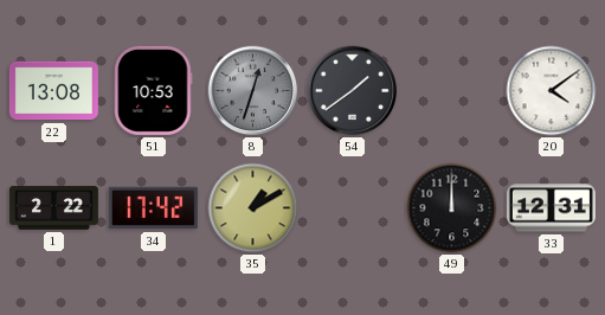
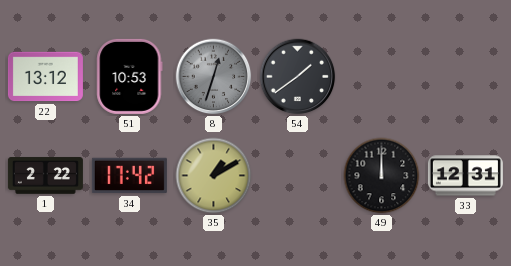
22: 13:08 -> 13:12
20: 4:09 -> none
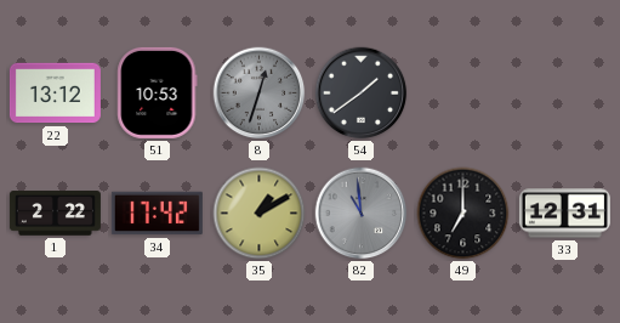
82: none -> 10:59
49: 12:00 -> 7:00
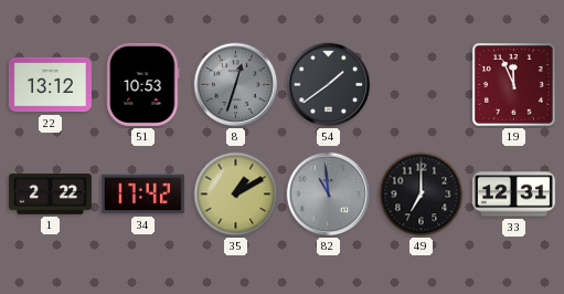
19: none -> 11:56
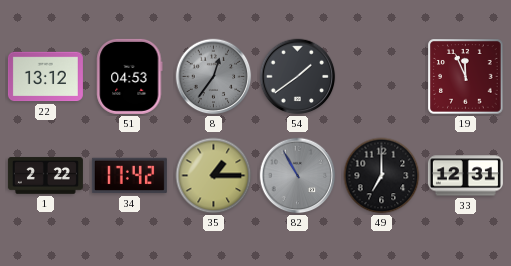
51: 10:53 -> 04:53
8: 12:33 -> 12:36
35: 1:10 -> 1:15
82: 10:59 -> 10:55
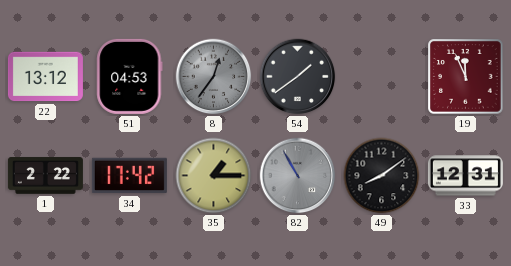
49: 7:00 -> 8:09
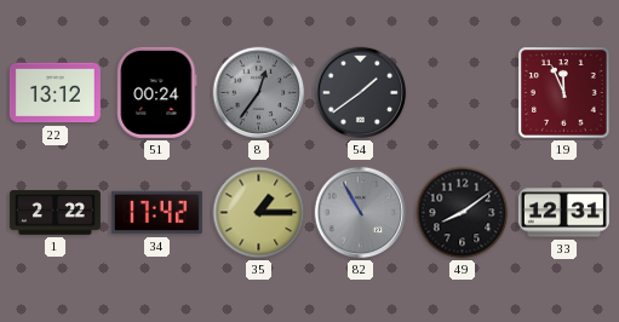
51: 04:53 -> 00:24
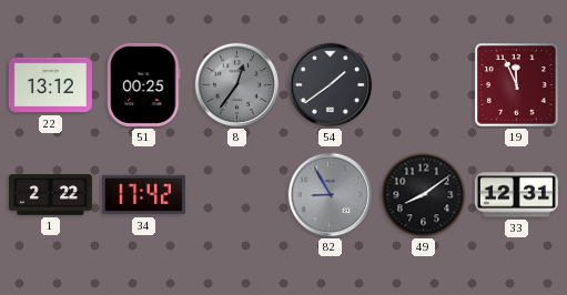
51: 00:24 -> 00:25
35: 1:15 -> none
82: 10:55 -> 8:55
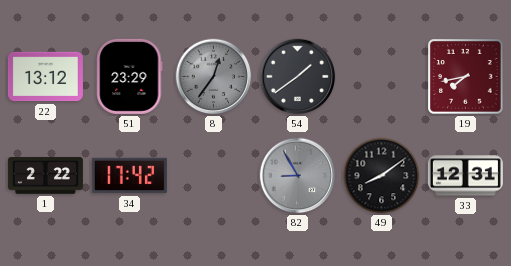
51: 00:25 -> 23:29
19: 11:56 -> 7:43
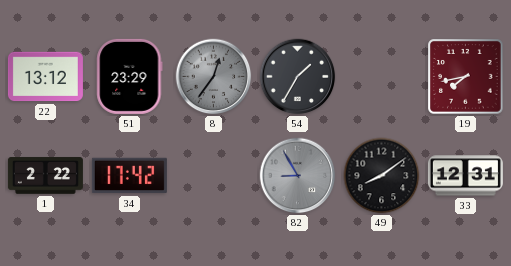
54: 1:39 -> 1:35
